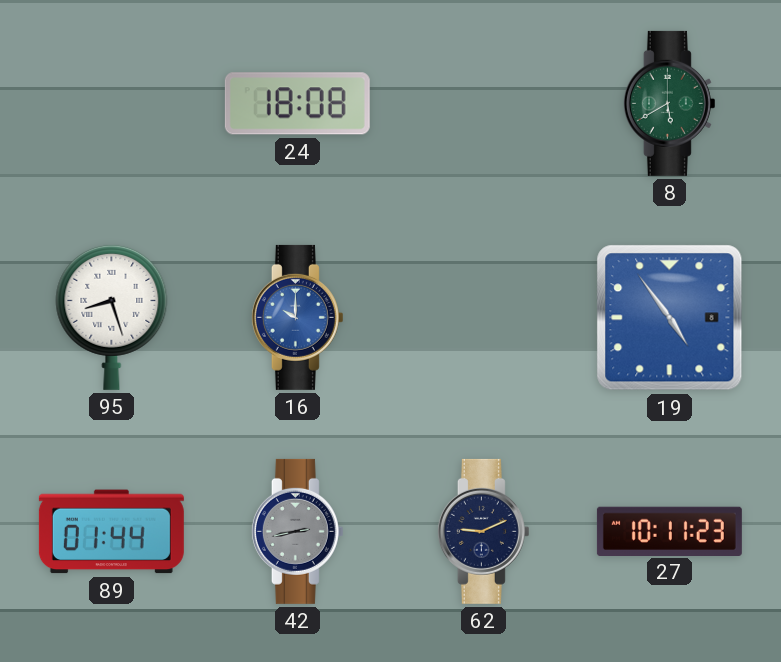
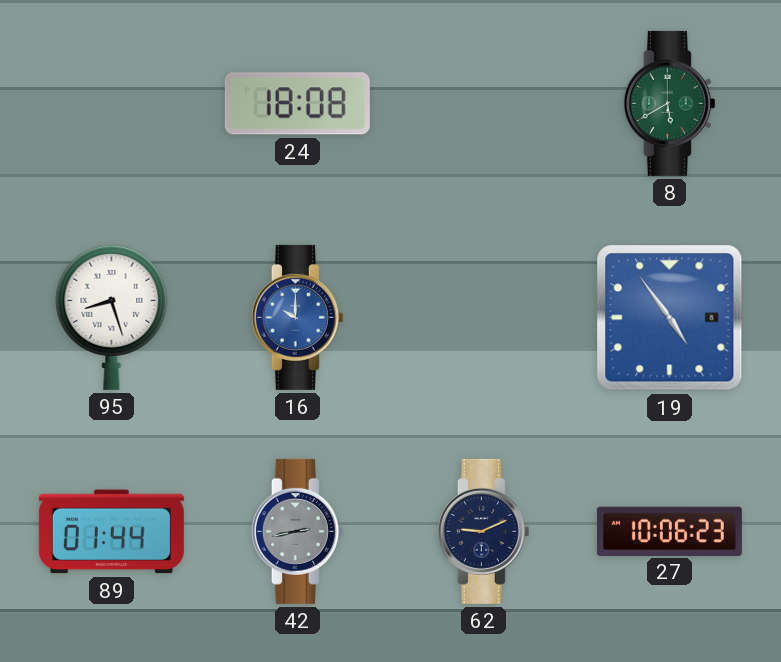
27: 10:11 -> 10:06
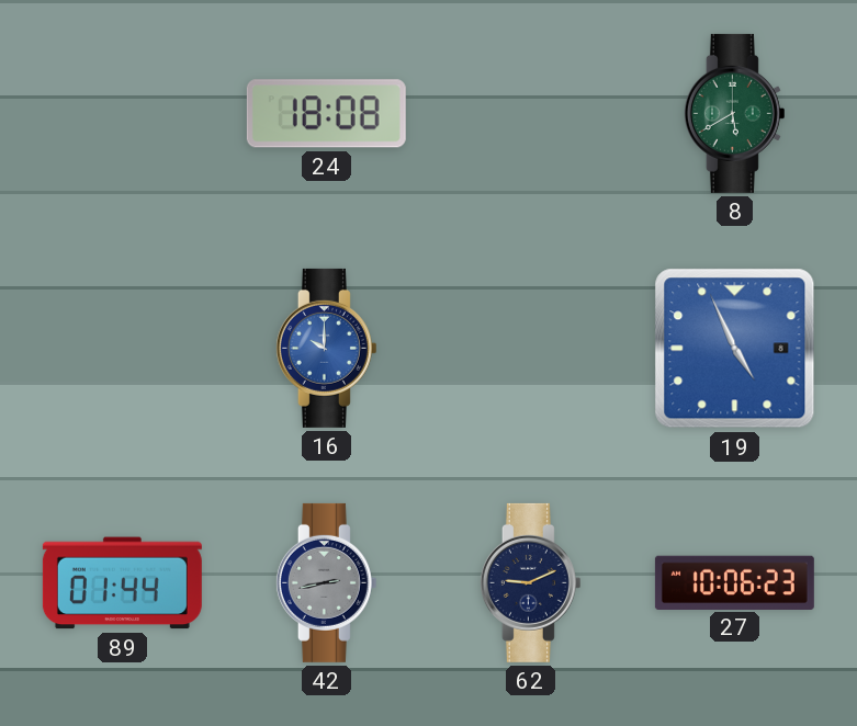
95: 8:27 -> none
19: 4:54 -> 4:56
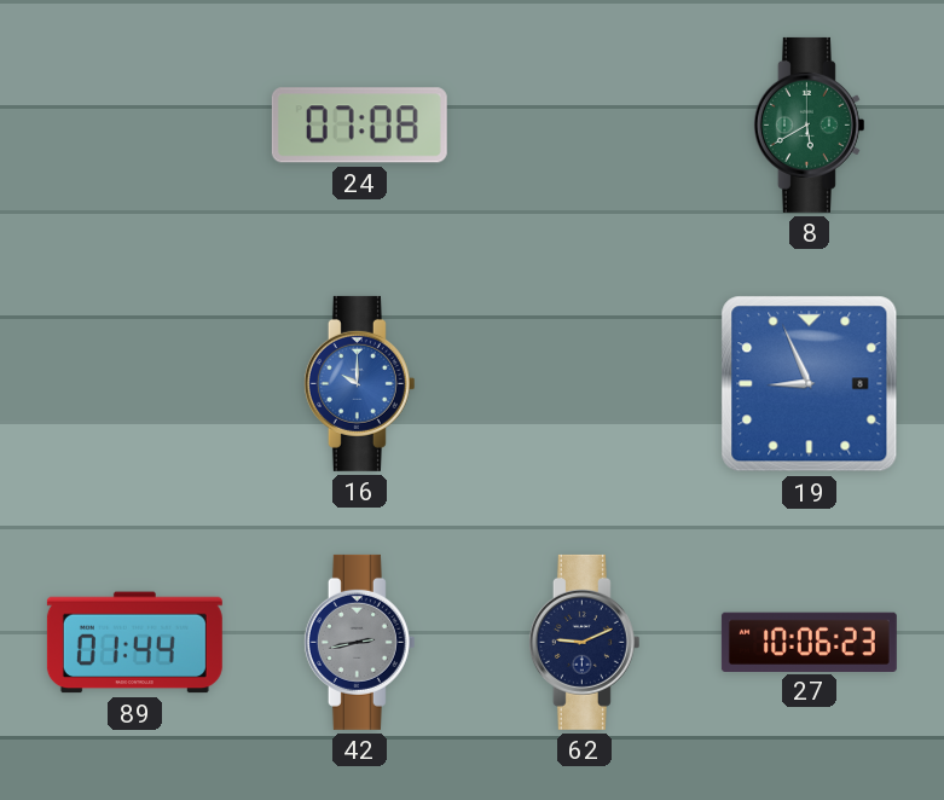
24: 18:08 -> 07:08
19: 4:56 -> 8:56
